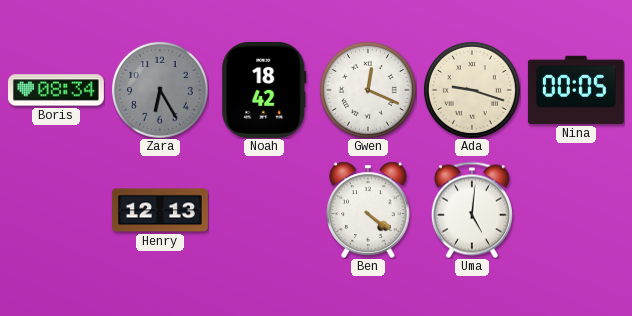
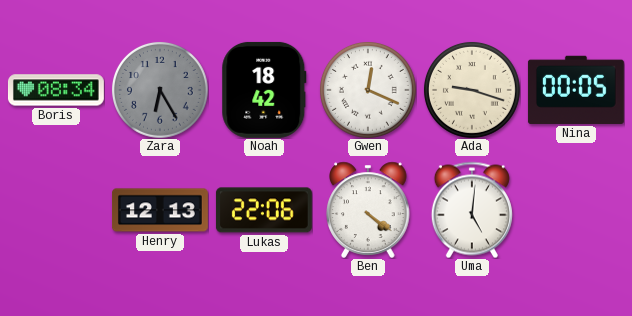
Lukas: none -> 22:06
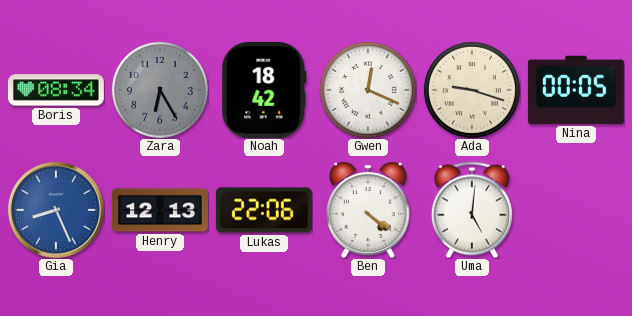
Gia: none -> 8:26
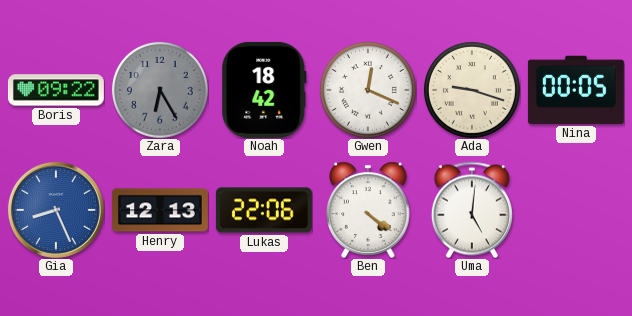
Boris: 08:34 -> 09:22
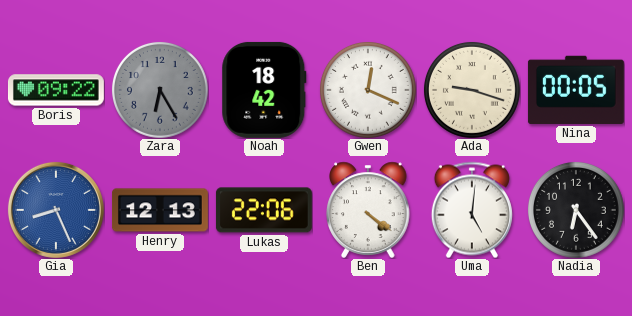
Nadia: none -> 6:24
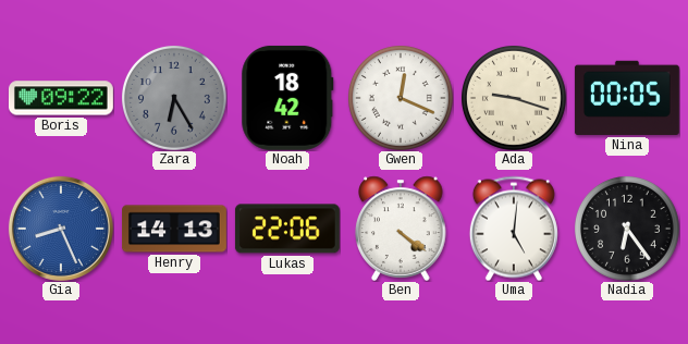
Henry: 12:13 -> 14:13
